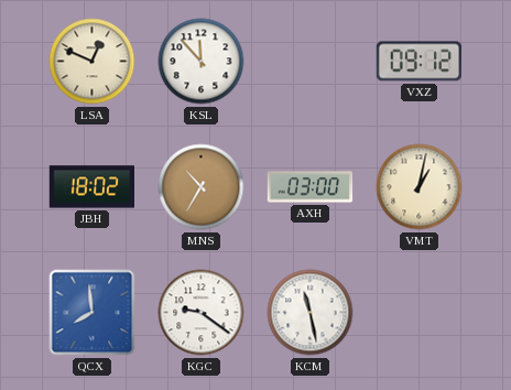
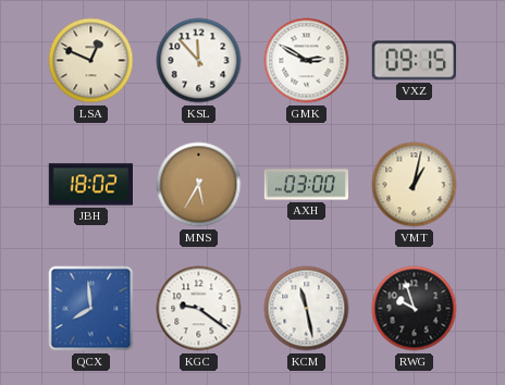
GMK: none -> 2:50
VXZ: 09:12 -> 09:15
MNS: 10:35 -> 5:35
RWG: none -> 9:57
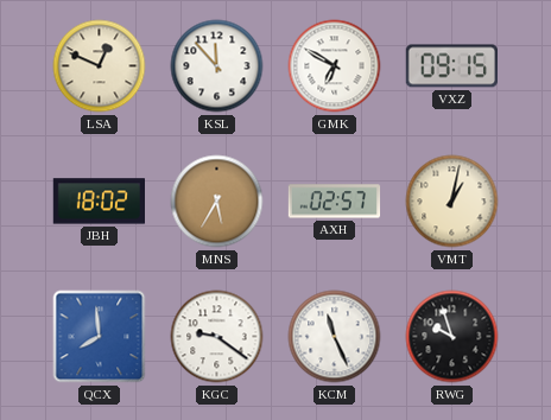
GMK: 2:50 -> 6:50
AXH: 03:00 -> 02:57
KCM: 11:28 -> 11:26
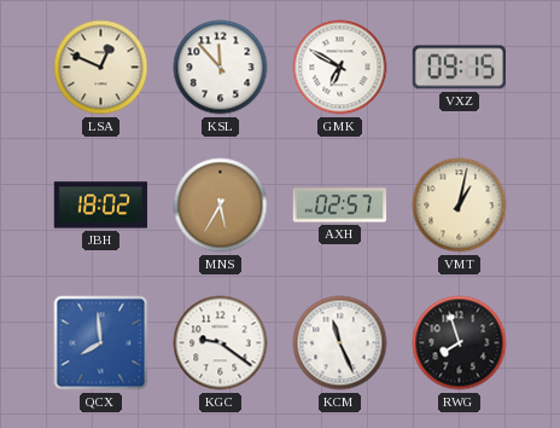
RWG: 9:57 -> 7:57
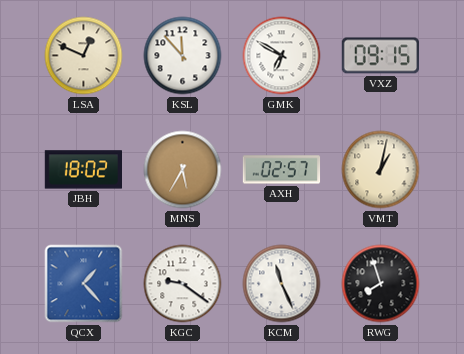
QCX: 7:59 -> 1:23
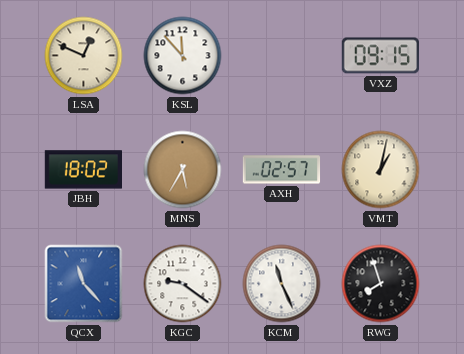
GMK: 6:50 -> none
QCX: 1:23 -> 11:23
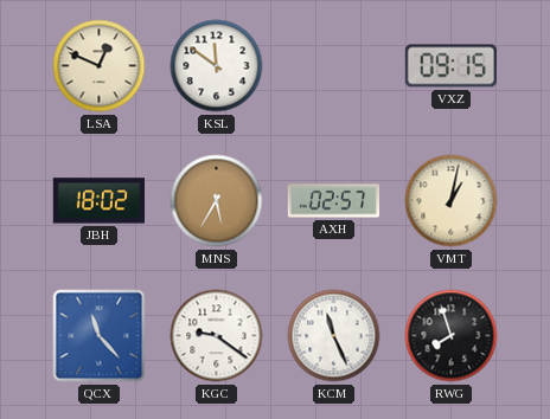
KSL: 11:53 -> 11:51
